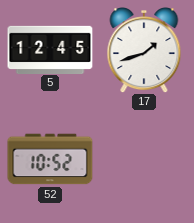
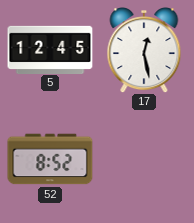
17: 1:42 -> 12:28
52: 10:52 -> 8:52
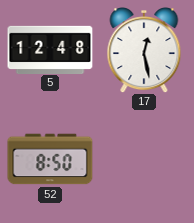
5: 12:45 -> 12:48
52: 8:52 -> 8:50
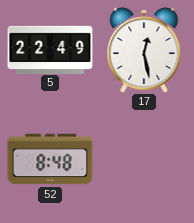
5: 12:48 -> 22:49
52: 8:50 -> 8:48
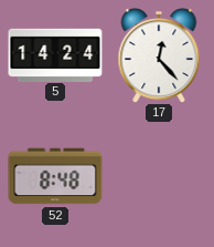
5: 22:49 -> 14:24
17: 12:28 -> 12:23
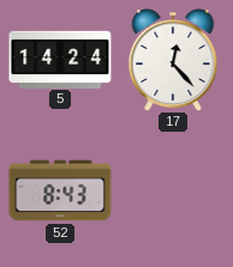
52: 8:48 -> 8:43
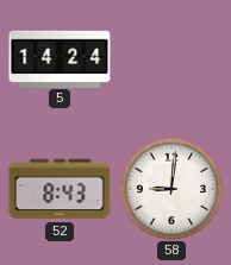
17: 12:23 -> none
58: none -> 9:01
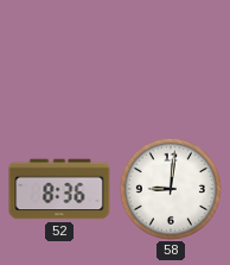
5: 14:24 -> none
52: 8:43 -> 8:36
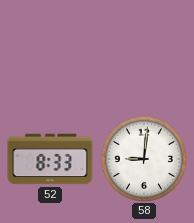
52: 8:36 -> 8:33
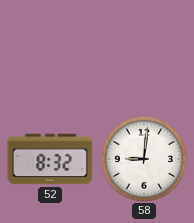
52: 8:33 -> 8:32
